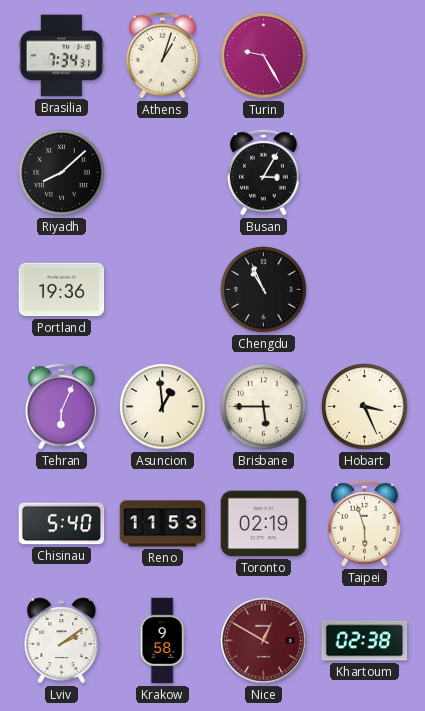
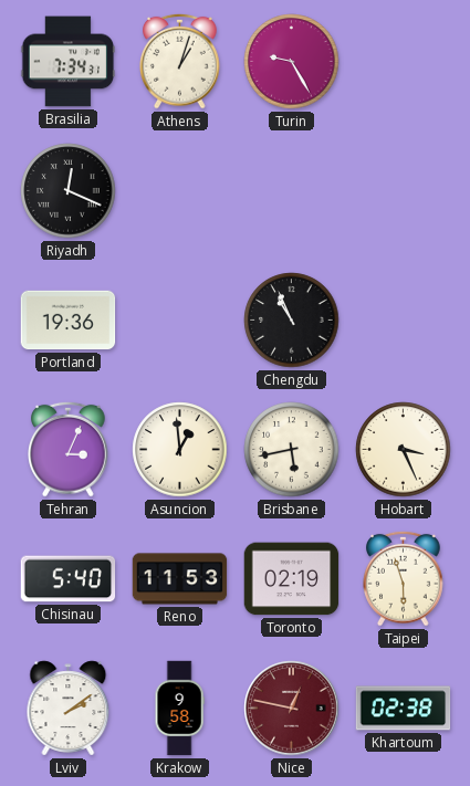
Riyadh: 8:08 -> 12:19
Busan: 3:05 -> none
Tehran: 6:04 -> 3:04
Brisbane: 5:45 -> 5:43
Nice: 12:50 -> 12:47
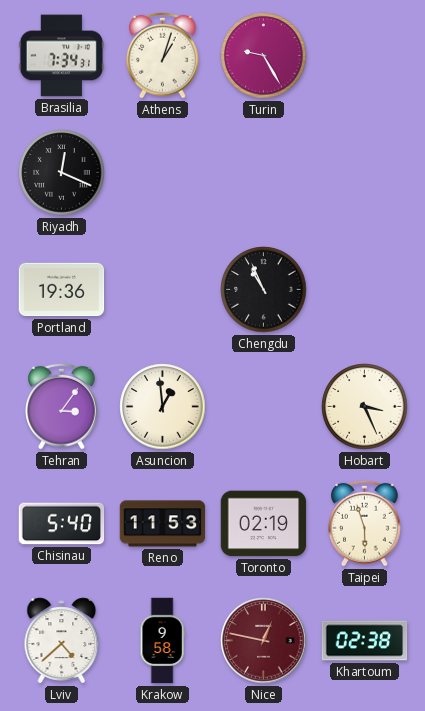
Tehran: 3:04 -> 3:06
Brisbane: 5:43 -> none
Lviv: 2:09 -> 4:38
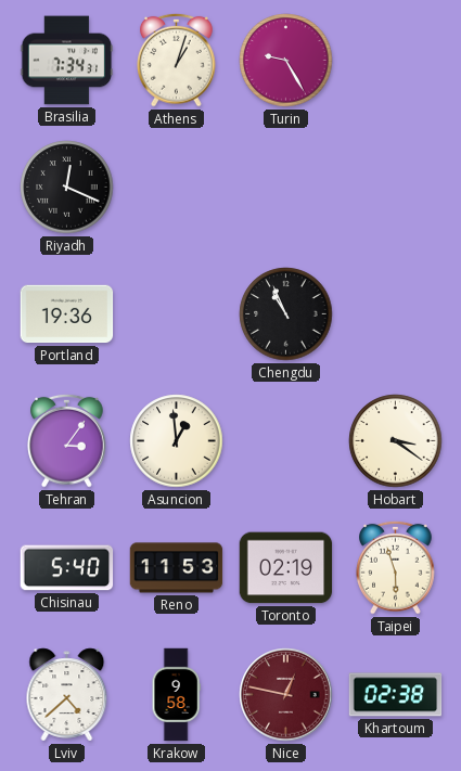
Hobart: 3:26 -> 3:21
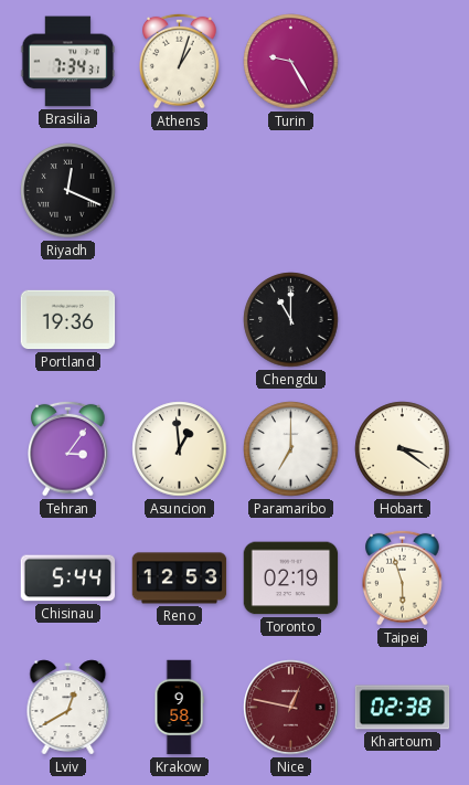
Chengdu: 10:56 -> 11:00
Paramaribo: none -> 7:00
Chisinau: 5:40 -> 5:44
Reno: 11:53 -> 12:53
Lviv: 4:38 -> 12:40
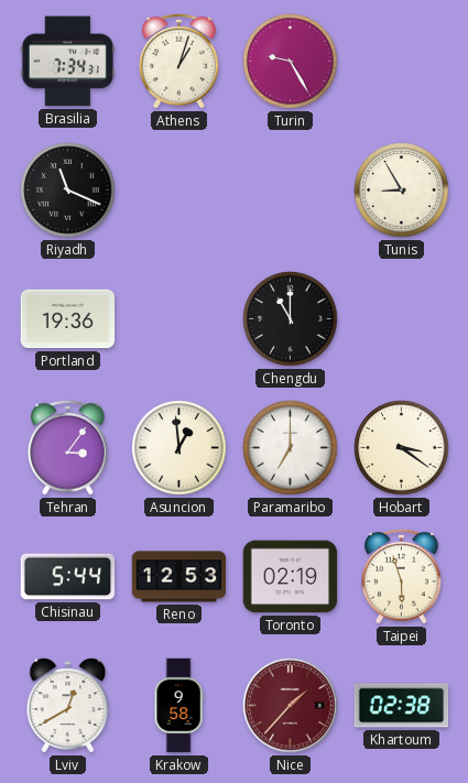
Riyadh: 12:19 -> 11:19
Tunis: none -> 8:55
Nice: 12:47 -> 1:37
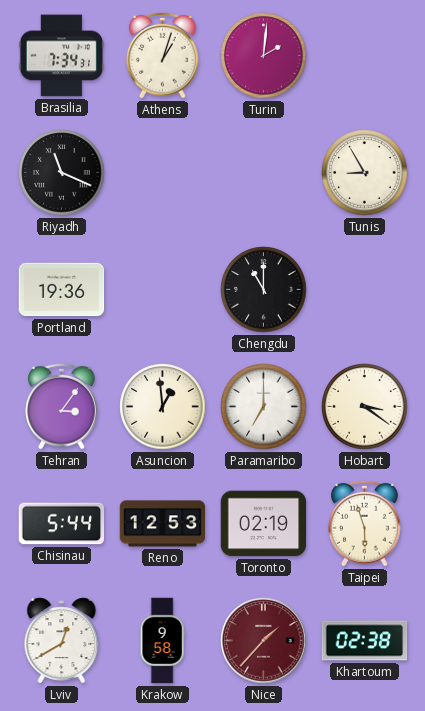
Turin: 9:25 -> 2:01
